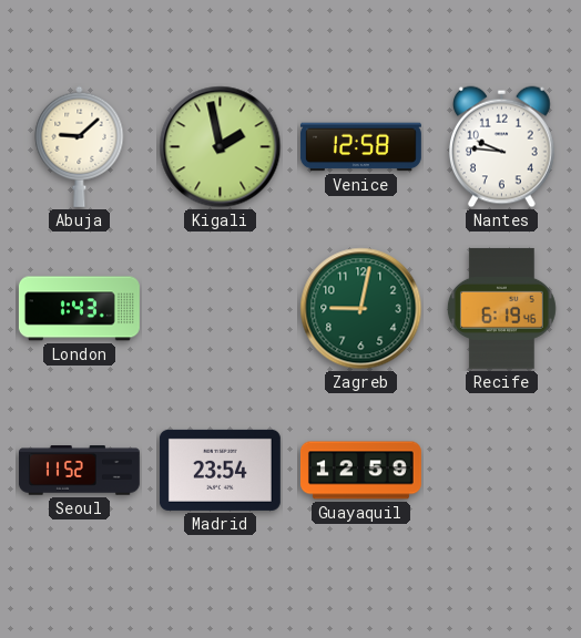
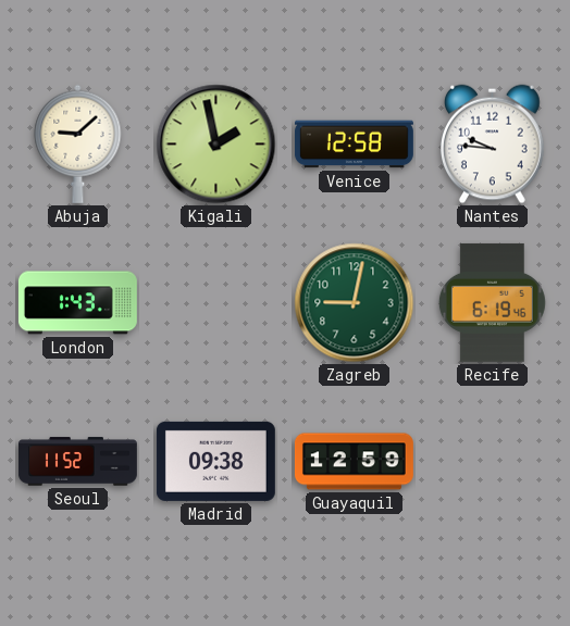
Madrid: 23:54 -> 09:38
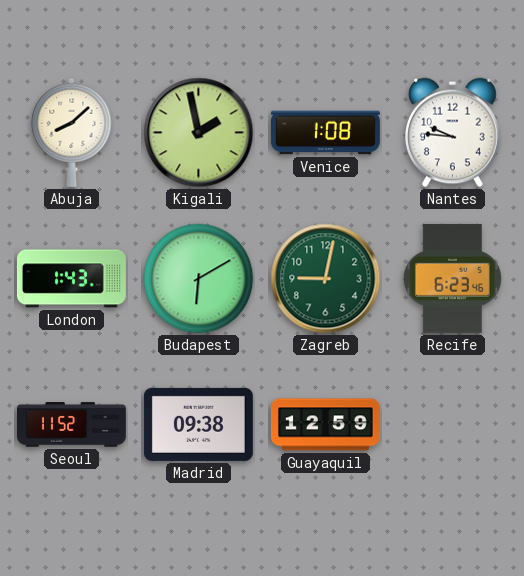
Abuja: 9:08 -> 8:08
Venice: 12:58 -> 1:08
Budapest: none -> 6:10
Recife: 6:19 -> 6:23
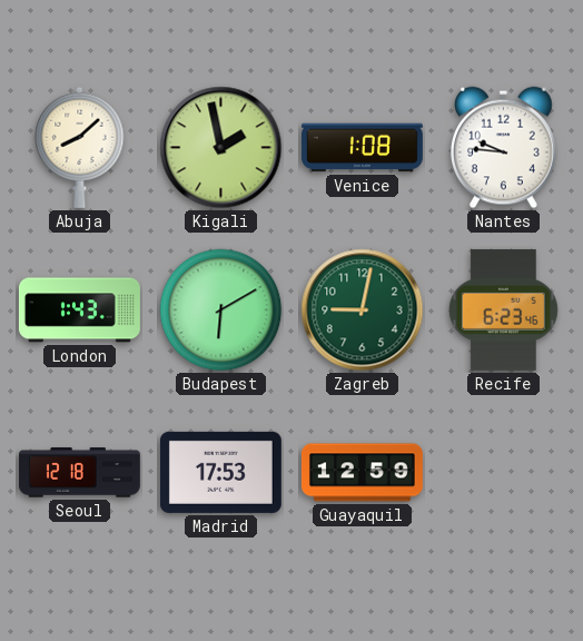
Seoul: 11:52 -> 12:18
Madrid: 09:38 -> 17:53
